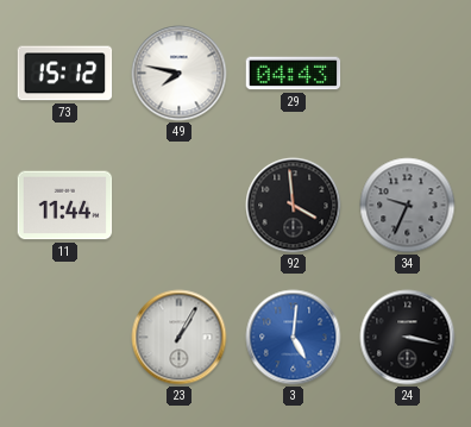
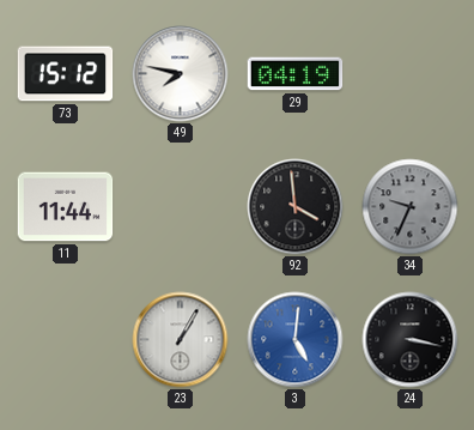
29: 04:43 -> 04:19
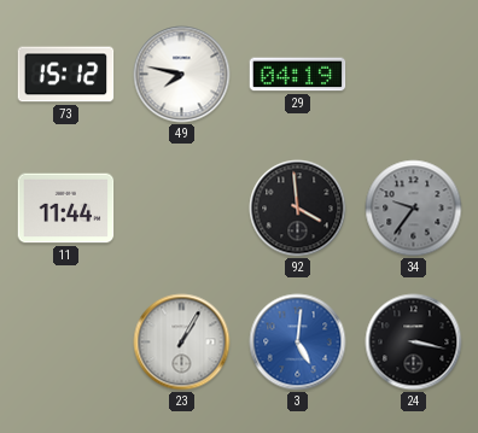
34: 9:34 -> 9:36
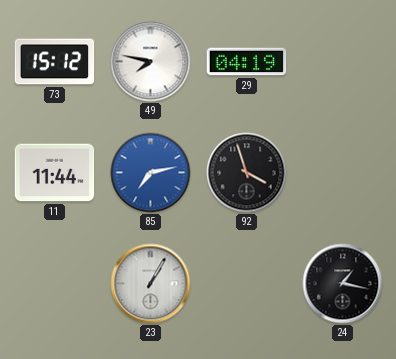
85: none -> 7:13
92: 3:59 -> 3:57
34: 9:36 -> none
3: 5:01 -> none
24: 3:17 -> 1:17
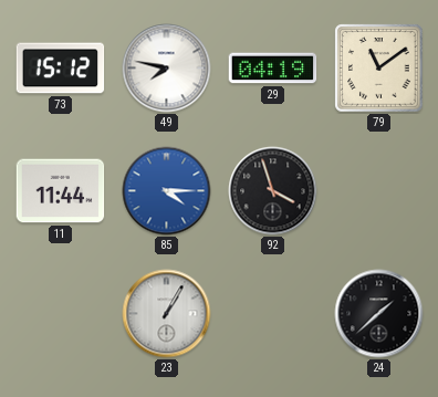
79: none -> 11:09
85: 7:13 -> 4:15
24: 1:17 -> 1:38
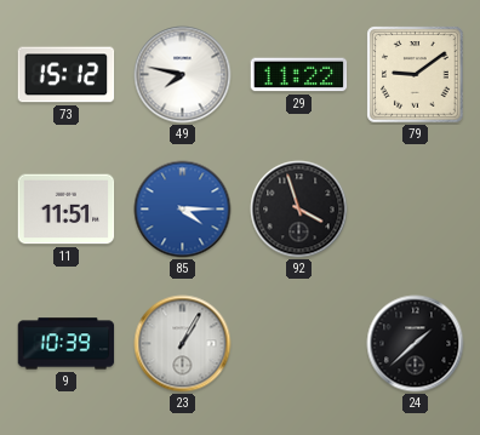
29: 04:19 -> 11:22
79: 11:09 -> 9:09
11: 11:44 -> 11:51
9: none -> 10:39
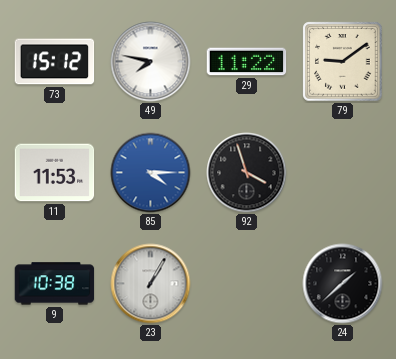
11: 11:51 -> 11:53
9: 10:39 -> 10:38
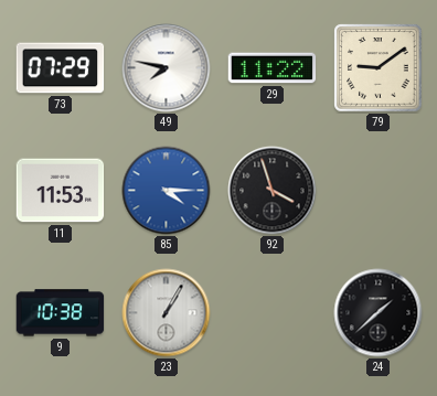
73: 15:12 -> 07:29
